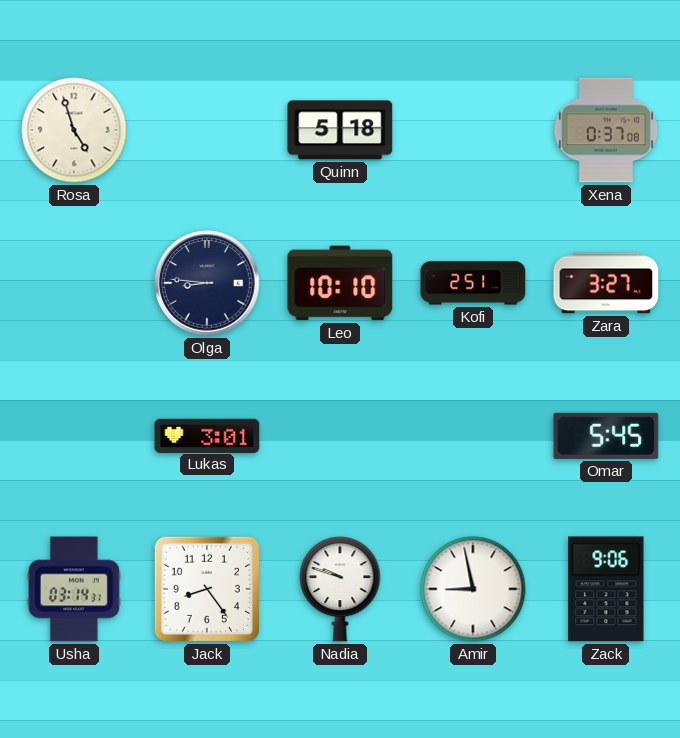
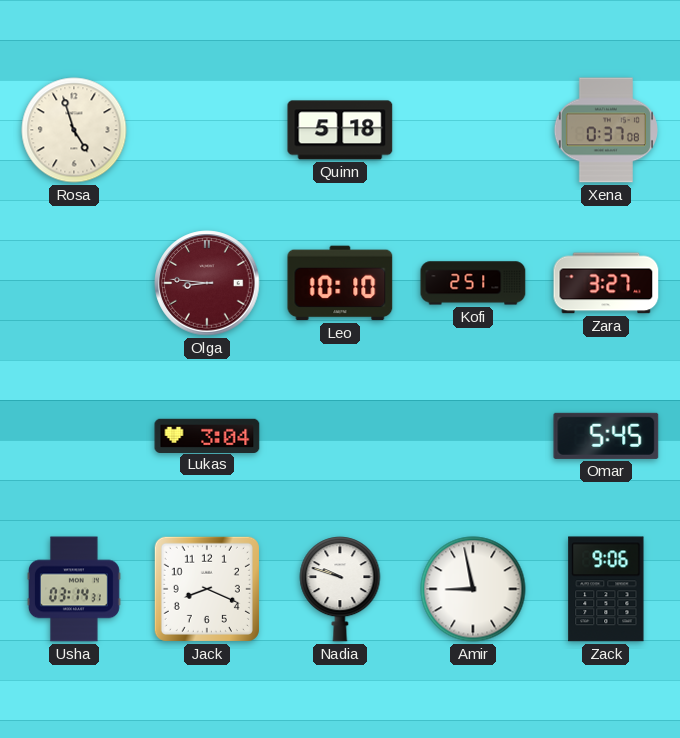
Olga dial: navy -> burgundy
Lukas: 3:01 -> 3:04
Jack: 8:24 -> 8:19
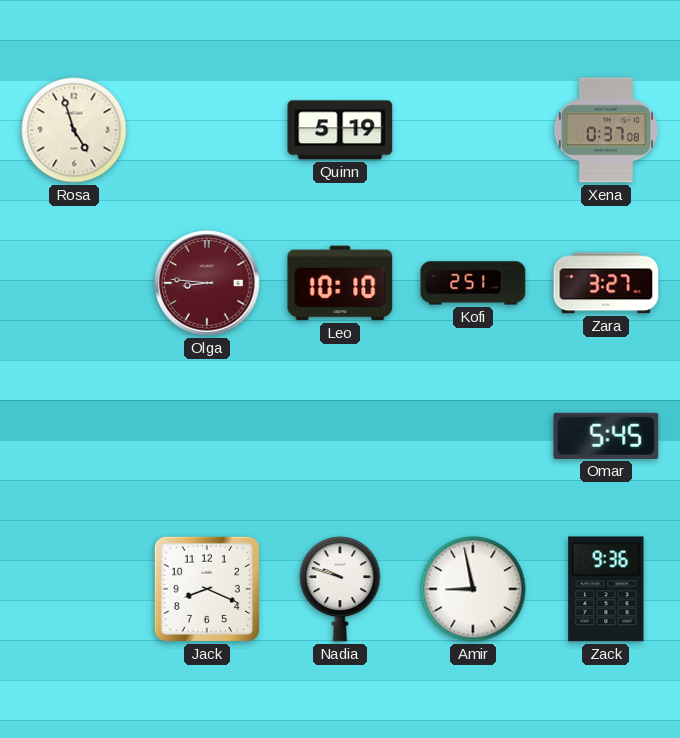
Quinn: 5:18 -> 5:19
Lukas: 3:04 -> none
Usha: 03:14 -> none
Zack: 9:06 -> 9:36
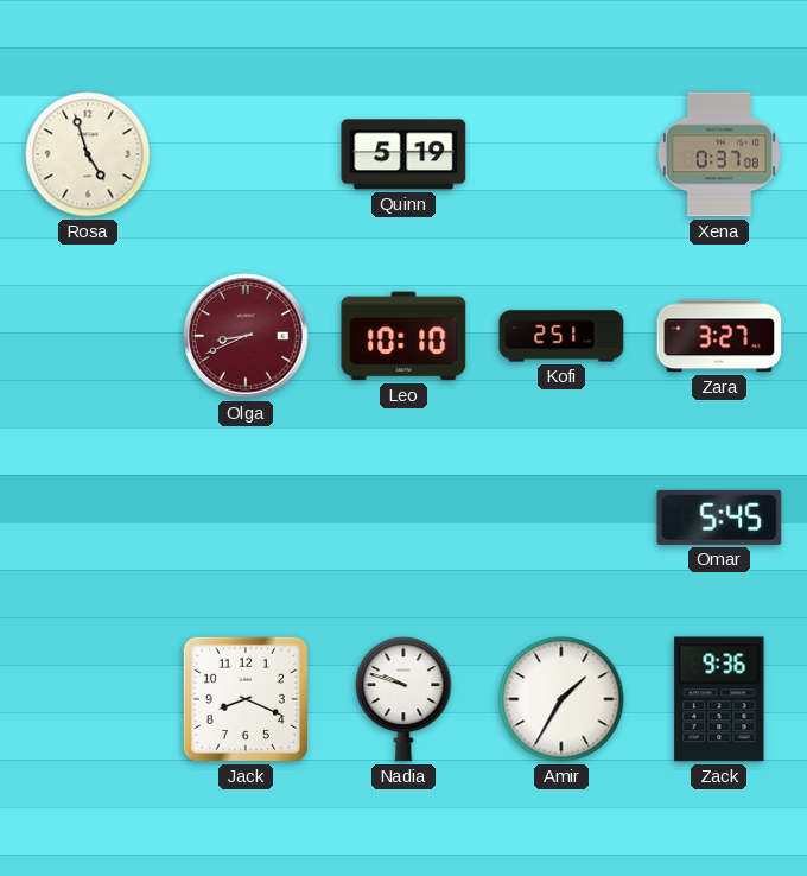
Olga: 8:46 -> 8:41
Amir: 8:58 -> 1:35
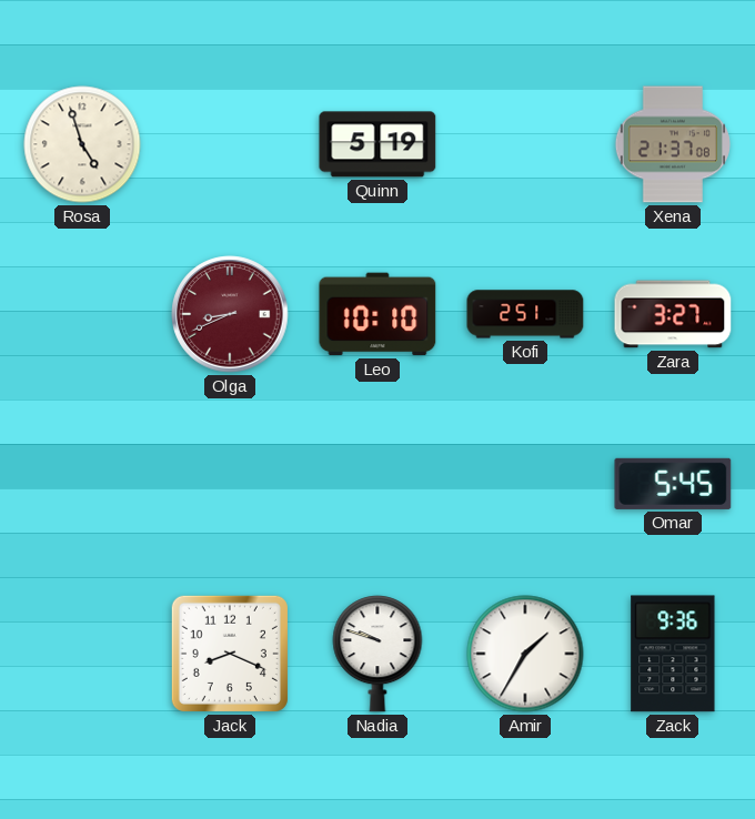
Xena: 0:37 -> 21:37
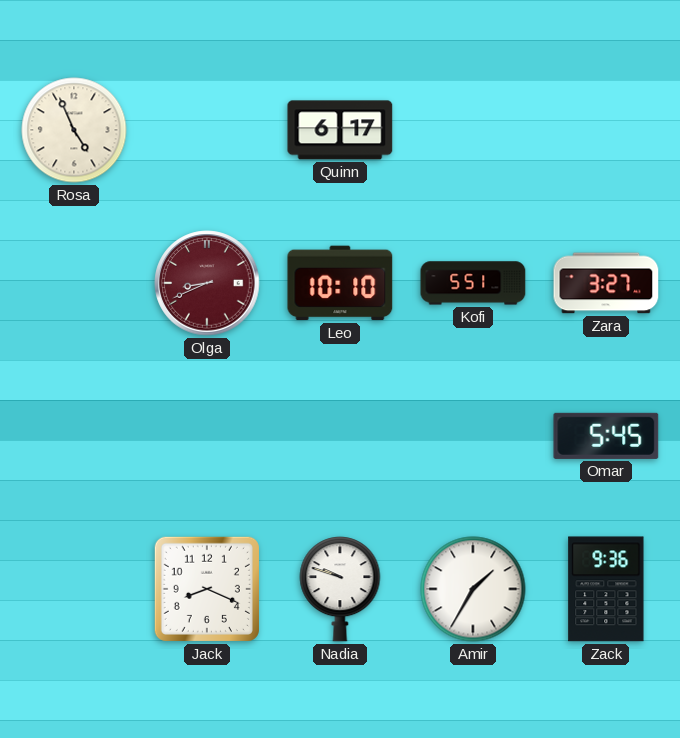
Rosa: 4:57 -> 4:56
Quinn: 5:19 -> 6:17
Xena: 21:37 -> none
Kofi: 2:51 -> 5:51
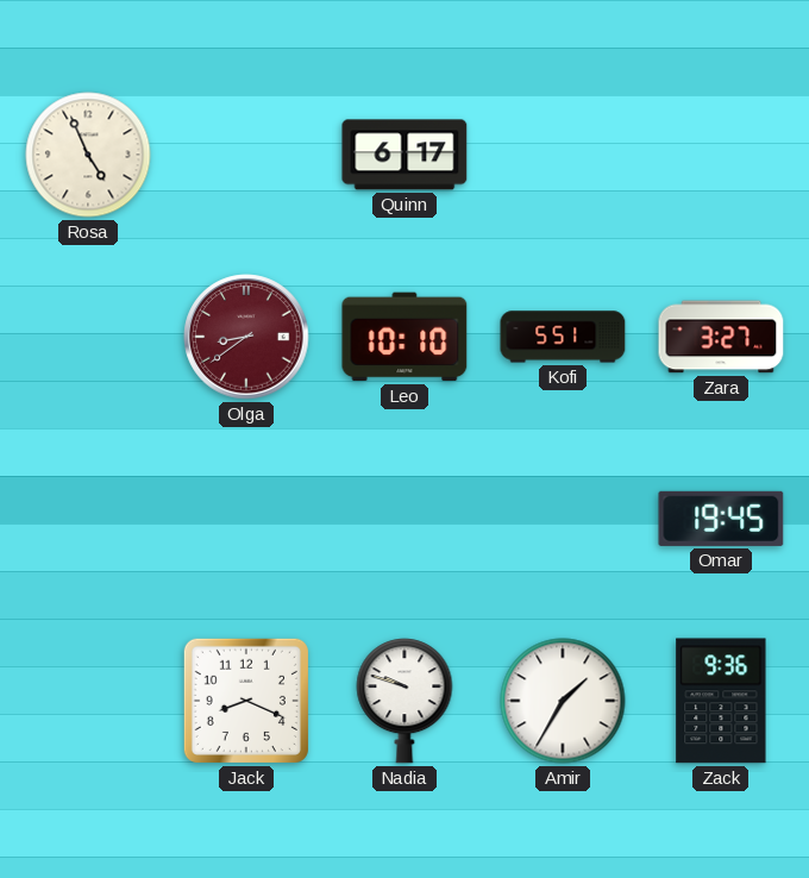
Olga: 8:41 -> 8:39
Omar: 5:45 -> 19:45
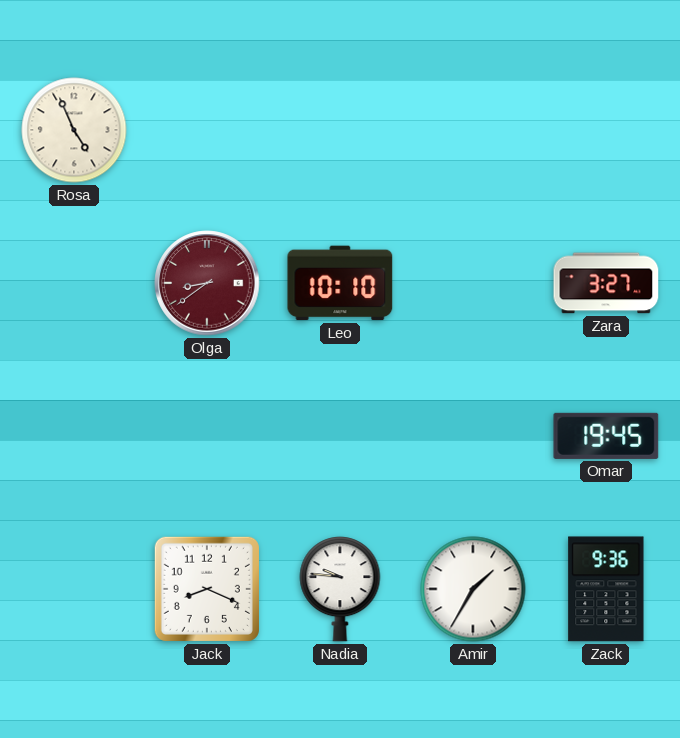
Quinn: 6:17 -> none
Kofi: 5:51 -> none
Nadia: 9:48 -> 9:46
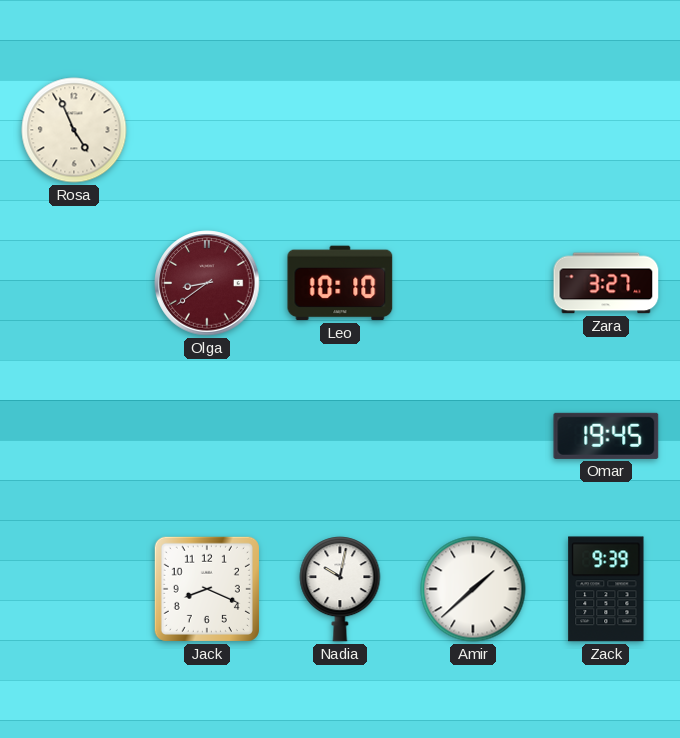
Nadia: 9:46 -> 10:02
Amir: 1:35 -> 1:38
Zack: 9:36 -> 9:39
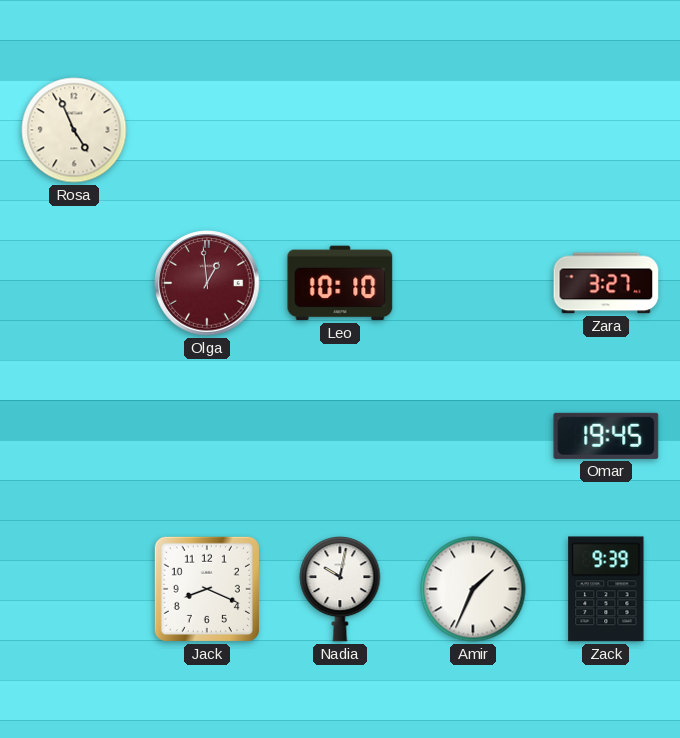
Olga: 8:39 -> 12:59
Amir: 1:38 -> 1:34
